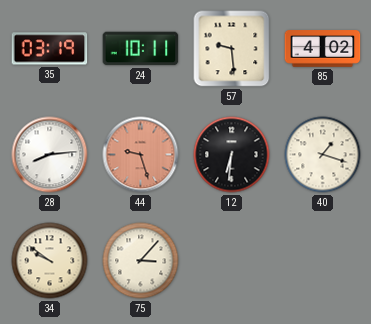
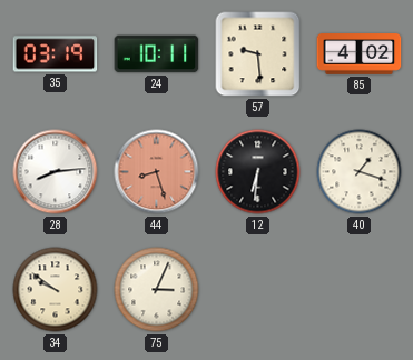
44: 9:27 -> 8:27
75: 3:07 -> 3:04
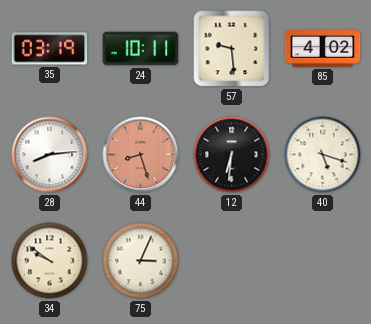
40: 1:18 -> 5:18
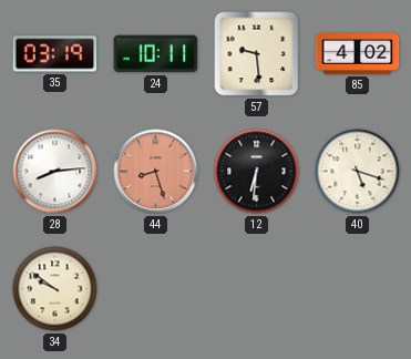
75: 3:04 -> none
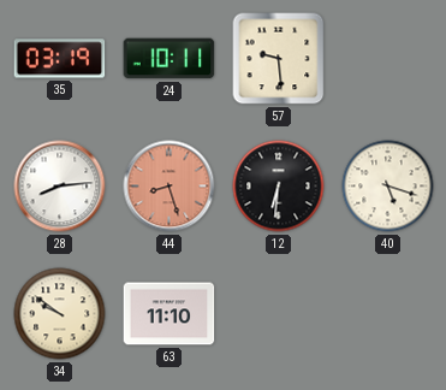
85: 4:02 -> none
63: none -> 11:10
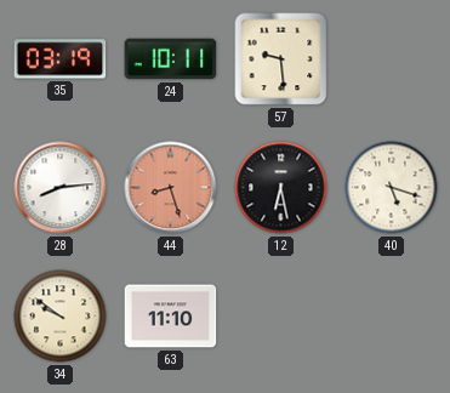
12: 6:31 -> 6:28
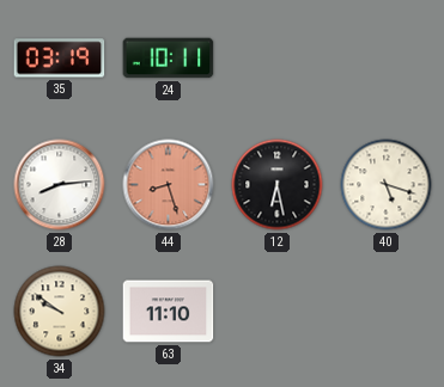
57: 9:29 -> none
